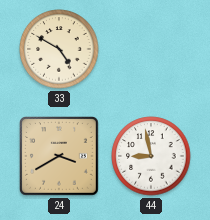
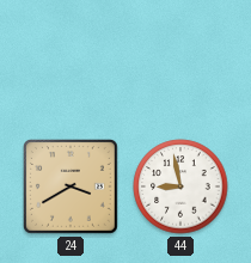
33: 4:50 -> none
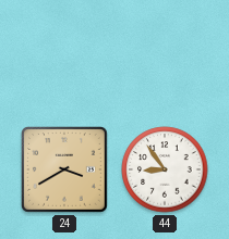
44: 8:58 -> 8:54
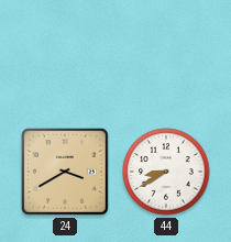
44: 8:54 -> 8:40
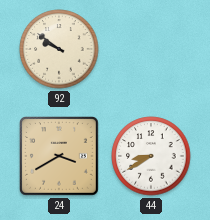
92: none -> 9:51
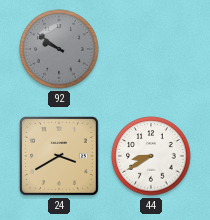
92 dial: cream -> grey
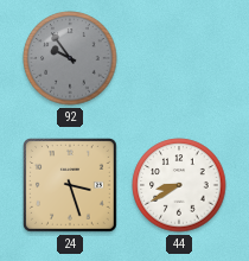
92: 9:51 -> 9:54
24: 3:40 -> 3:27
